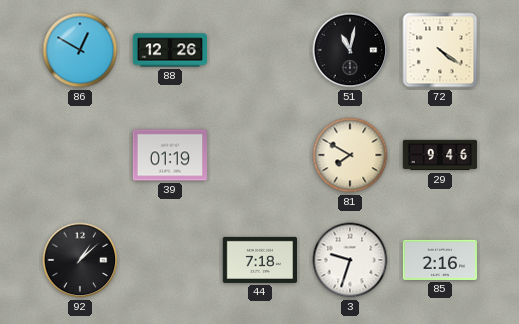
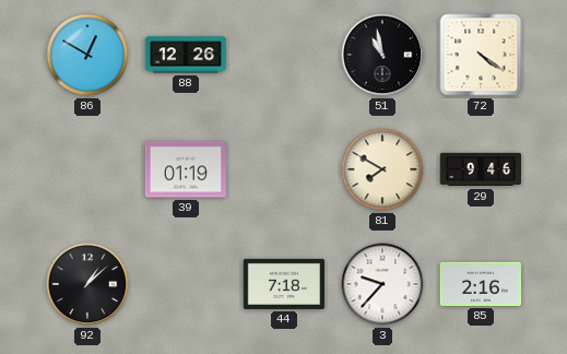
51: 11:02 -> 10:58
3: 9:33 -> 9:37
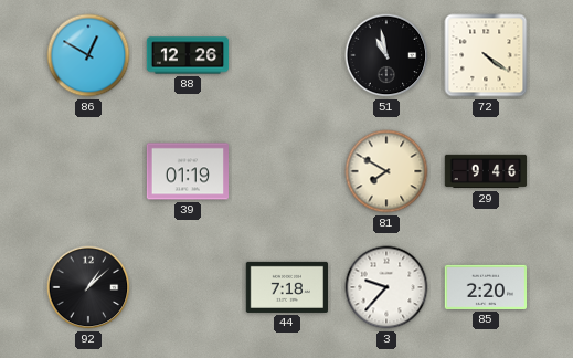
85: 2:16 -> 2:20
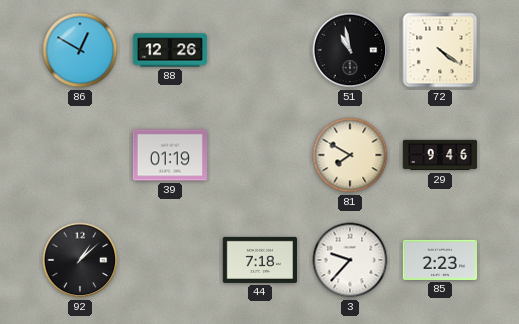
85: 2:20 -> 2:23
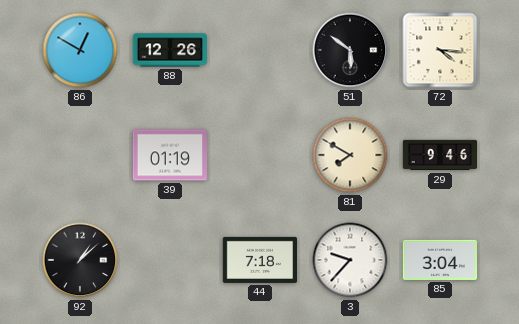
51: 10:58 -> 5:51
72: 4:21 -> 4:16
85: 2:23 -> 3:04
